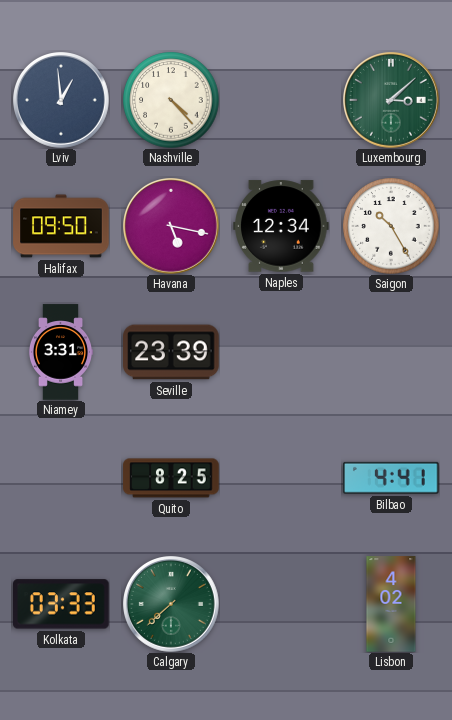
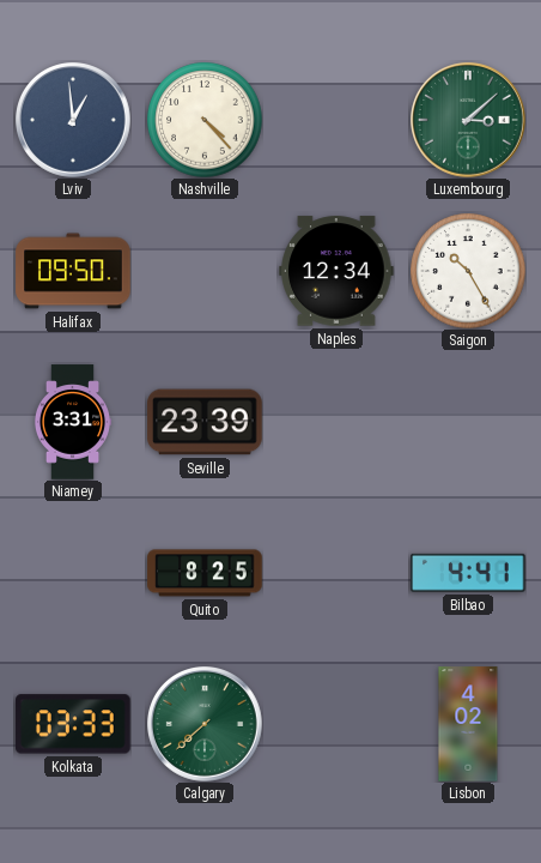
Havana: 5:17 -> none
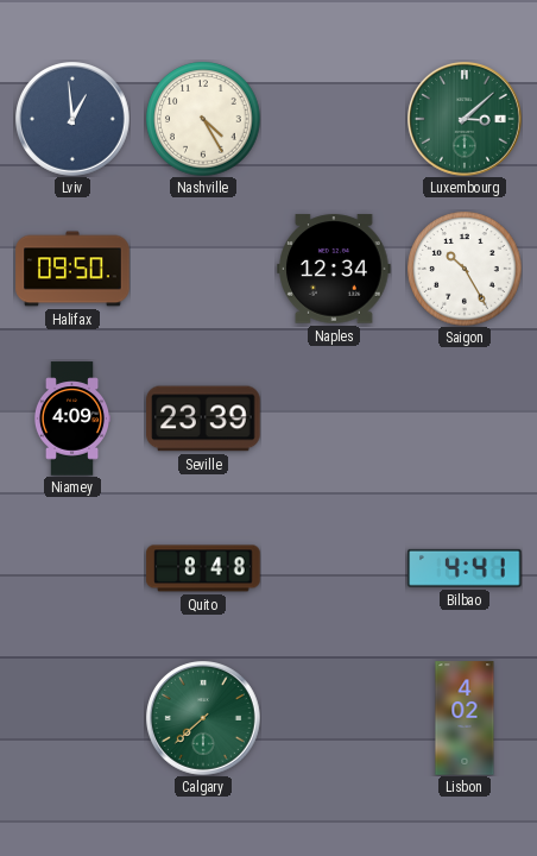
Nashville: 4:23 -> 4:25
Niamey: 3:31 -> 4:09
Quito: 8:25 -> 8:48
Kolkata: 03:33 -> none
